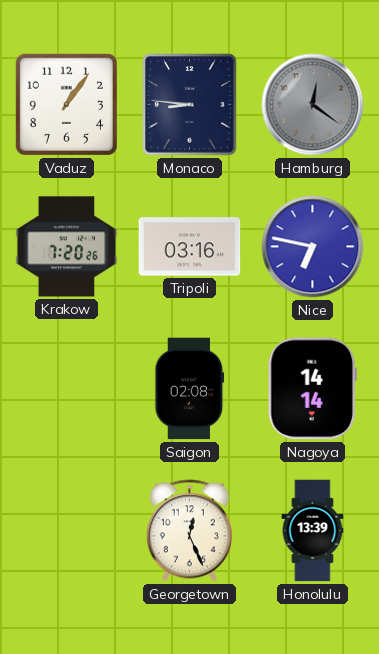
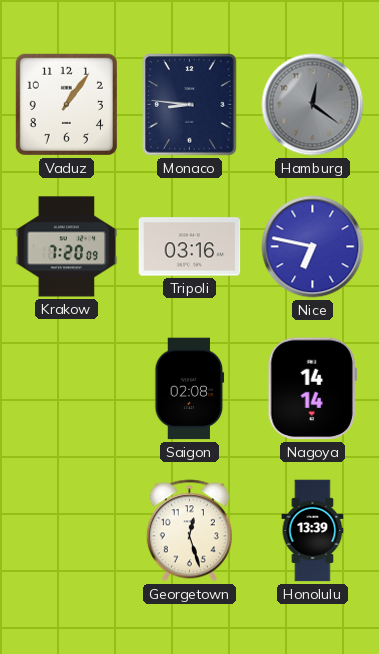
Krakow: 7:20:26 -> 7:20:09
Georgetown: 12:26 -> 12:27
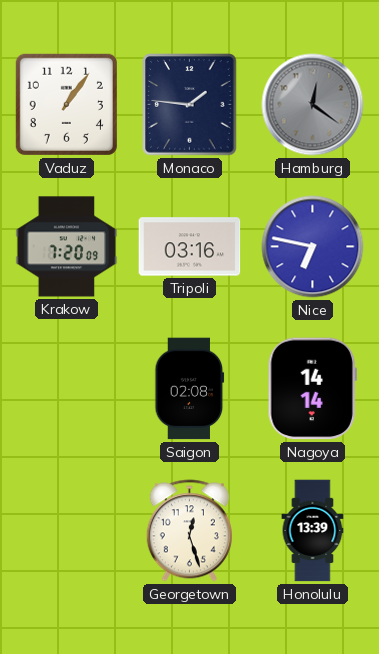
Monaco: 8:46 -> 1:46
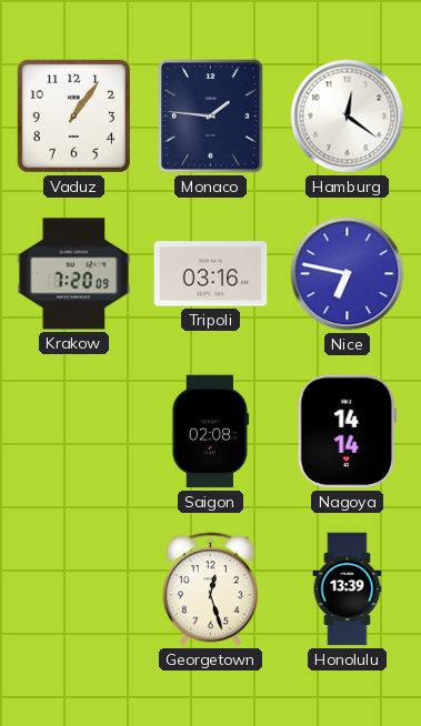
Hamburg dial: grey -> white
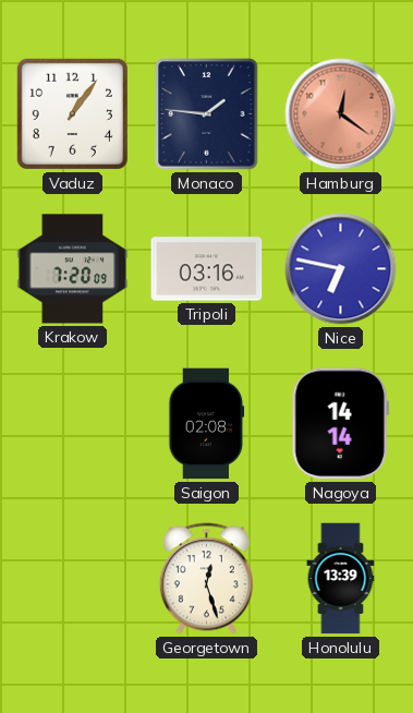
Hamburg dial: white -> salmon
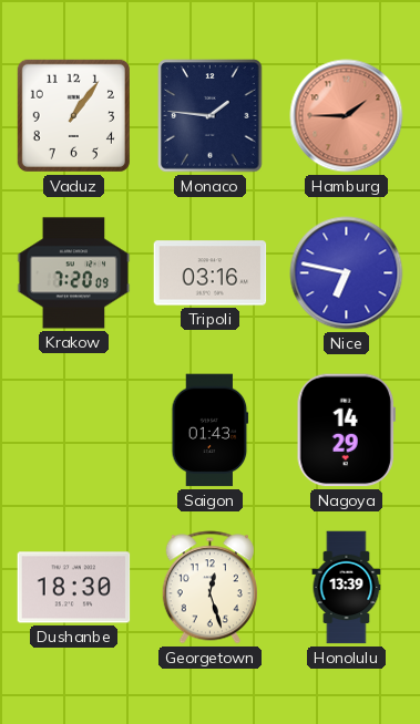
Hamburg: 12:21 -> 1:45
Saigon: 02:08 -> 01:43
Nagoya: 14:14 -> 14:29
Dushanbe: none -> 18:30
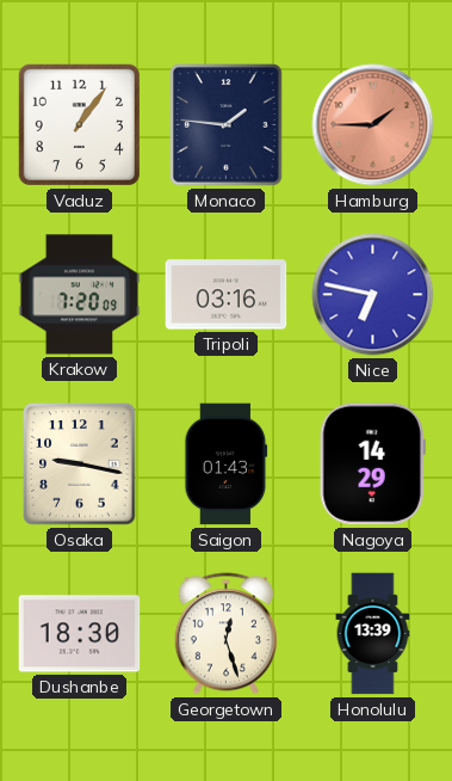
Osaka: none -> 9:17
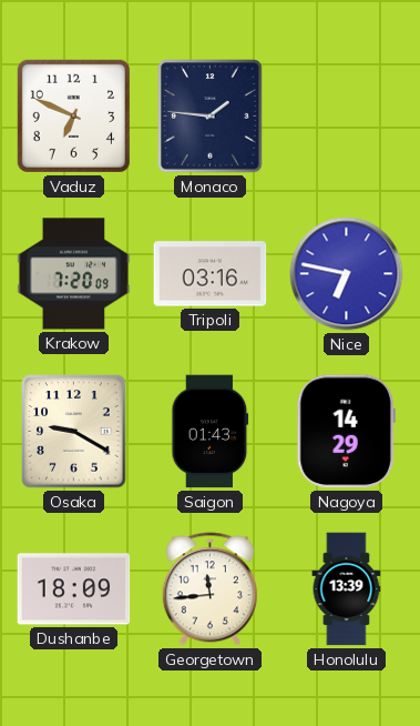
Vaduz: 1:06 -> 6:49
Hamburg: 1:45 -> none
Osaka: 9:17 -> 9:20
Dushanbe: 18:30 -> 18:09
Georgetown: 12:27 -> 11:44
